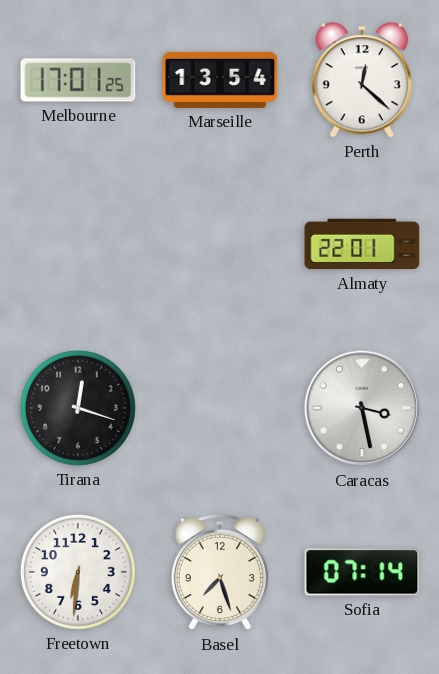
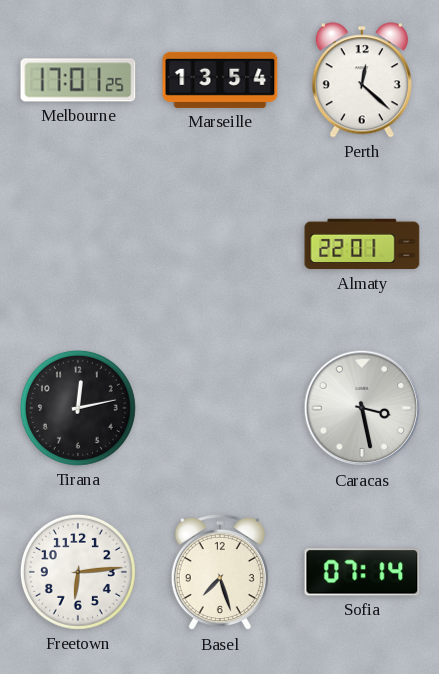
Tirana: 12:18 -> 12:13
Freetown: 6:31 -> 6:14
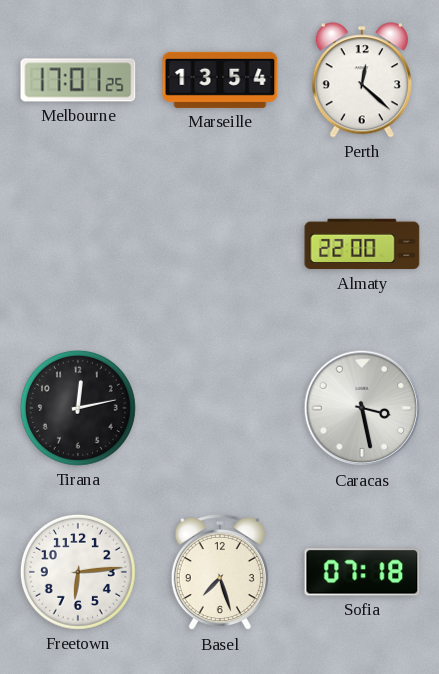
Almaty: 22:01 -> 22:00
Sofia: 07:14 -> 07:18
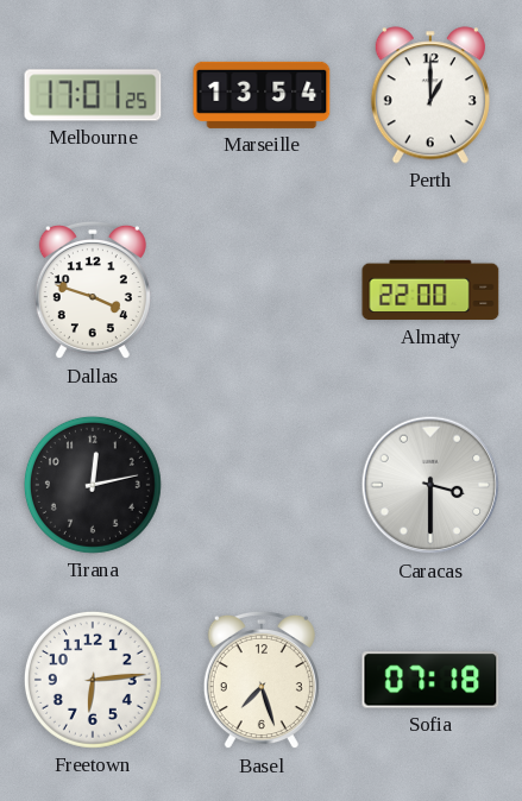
Perth: 12:22 -> 1:00
Dallas: none -> 3:48
Caracas: 3:28 -> 3:30
